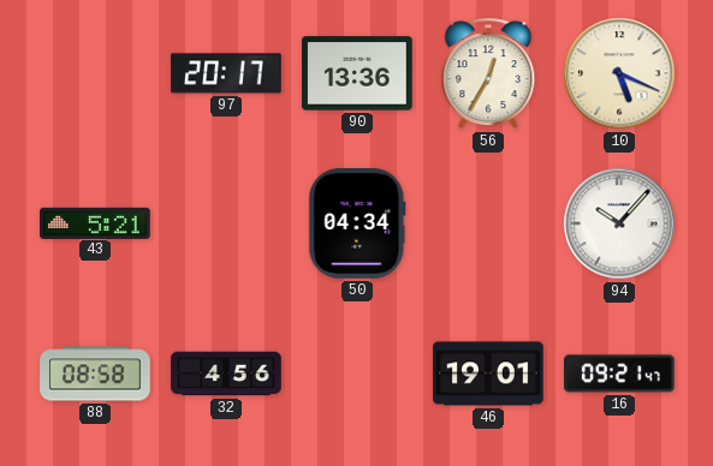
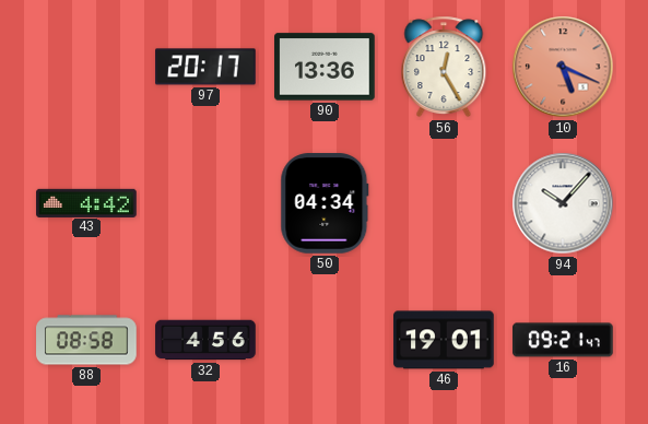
56: 12:35 -> 12:25
10 dial: cream -> salmon
43: 5:21 -> 4:42
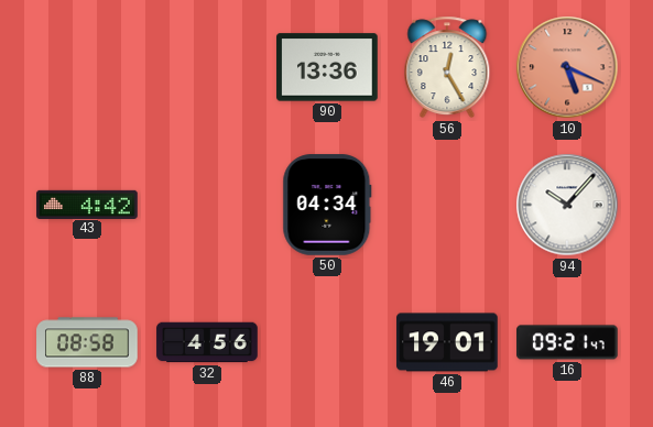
97: 20:17 -> none
